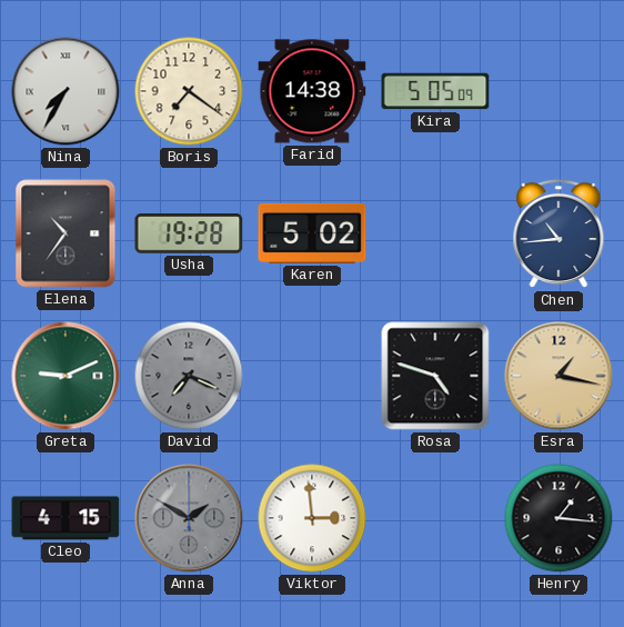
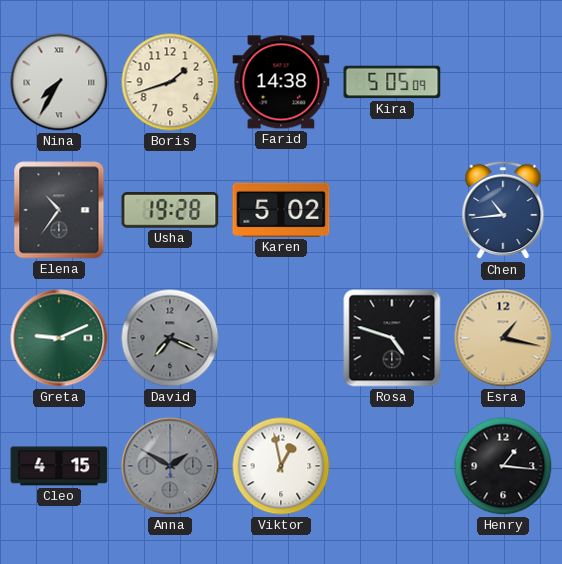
Boris: 7:21 -> 1:42
Viktor: 2:59 -> 12:58
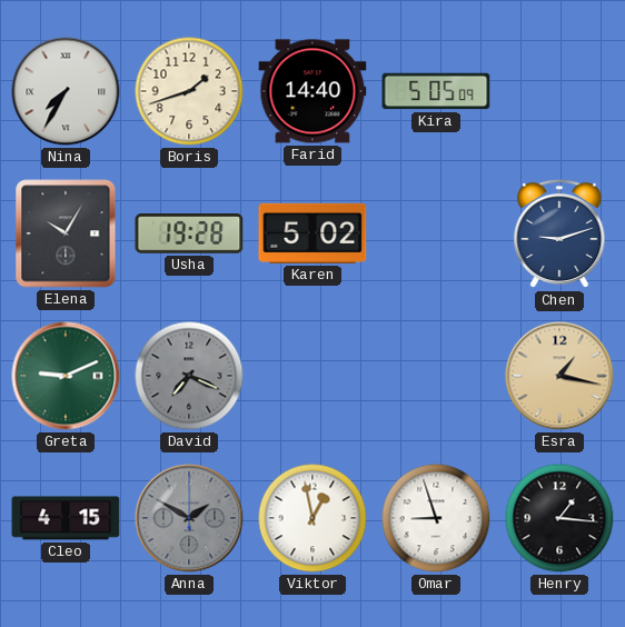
Farid: 14:38 -> 14:40
Elena: 10:36 -> 10:05
Chen: 10:44 -> 9:12
Rosa: 4:48 -> none
Omar: none -> 8:57
